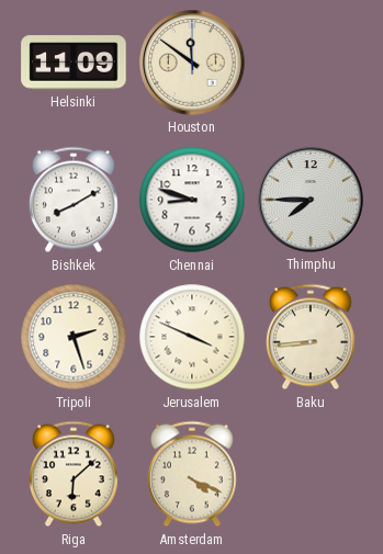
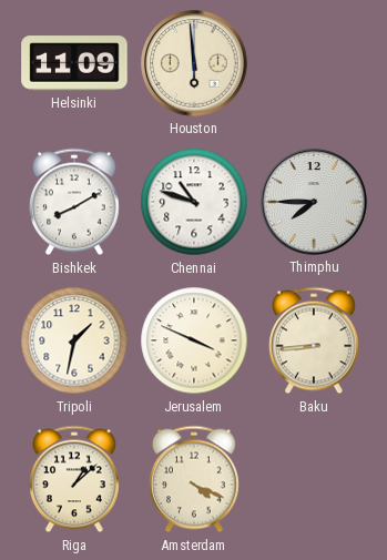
Houston: 11:51 -> 5:59
Chennai: 8:48 -> 10:48
Tripoli: 2:27 -> 1:32
Riga: 6:08 -> 1:08
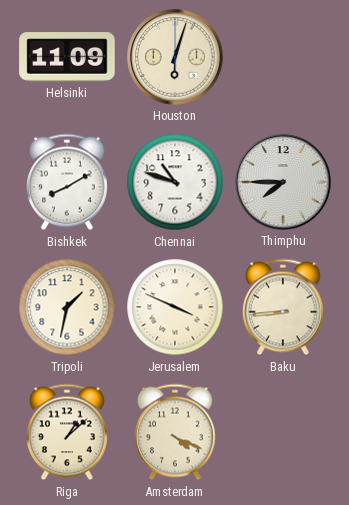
Houston: 5:59 -> 6:03
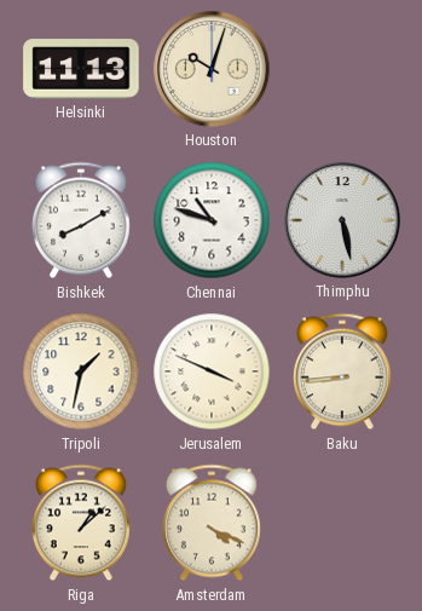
Helsinki: 11:09 -> 11:13
Houston: 6:03 -> 10:03
Thimphu: 7:45 -> 5:28
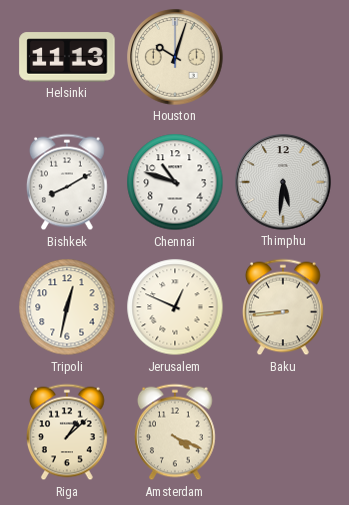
Thimphu: 5:28 -> 5:31
Tripoli: 1:32 -> 12:32
Jerusalem: 3:49 -> 12:49
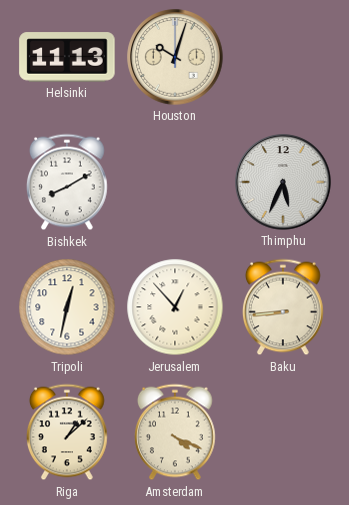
Chennai: 10:48 -> none
Thimphu: 5:31 -> 5:34
Jerusalem: 12:49 -> 12:53
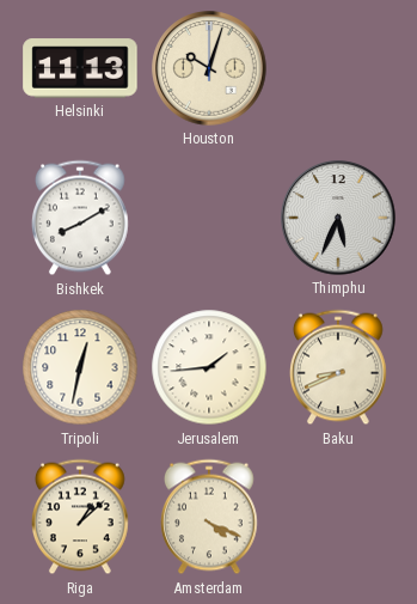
Jerusalem: 12:53 -> 1:44
Baku: 8:44 -> 8:41
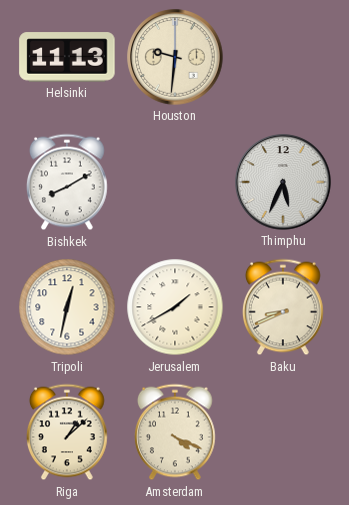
Houston: 10:03 -> 9:31
Jerusalem: 1:44 -> 1:40
